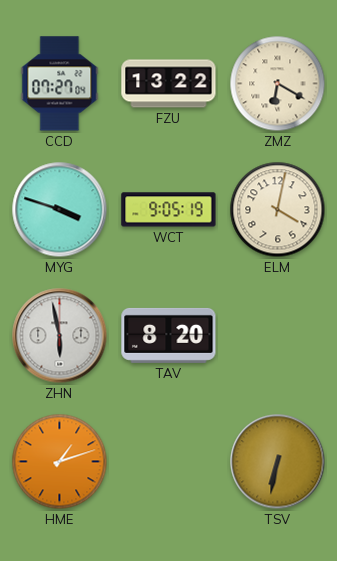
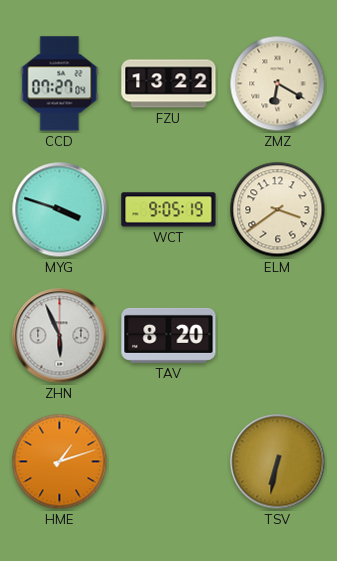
ELM: 4:02 -> 3:39
ZHN: 5:58 -> 5:56
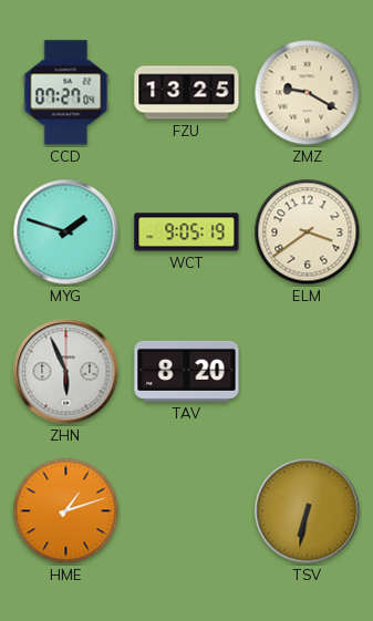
FZU: 13:22 -> 13:25
ZMZ: 6:20 -> 9:20
MYG: 3:48 -> 1:48
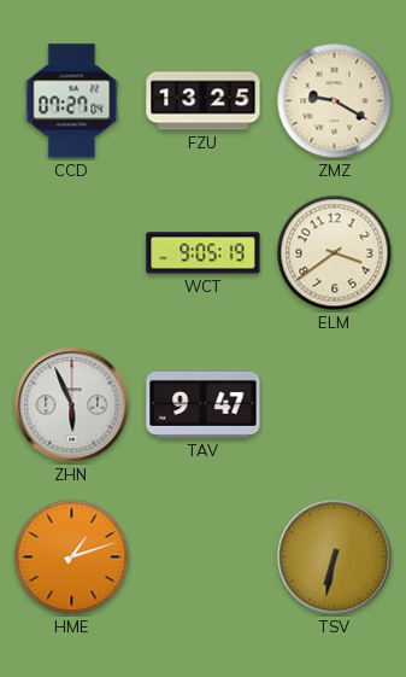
MYG: 1:48 -> none
TAV: 8:20 -> 9:47
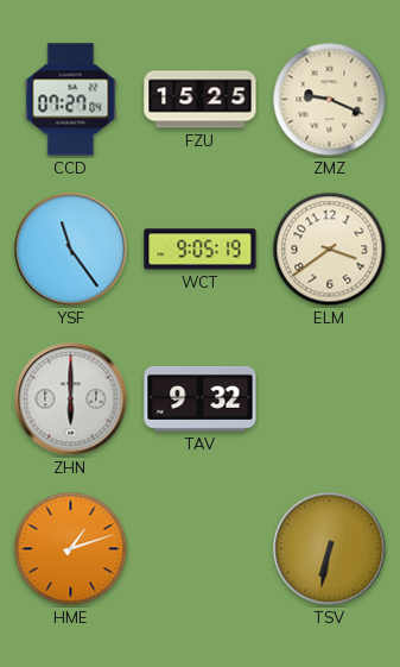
FZU: 13:25 -> 15:25
ZMZ: 9:20 -> 9:19
YSF: none -> 11:24
ZHN: 5:56 -> 6:00
TAV: 9:47 -> 9:32
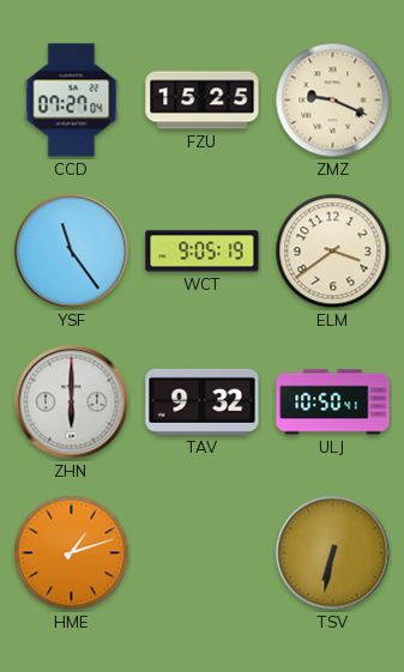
ULJ: none -> 10:50
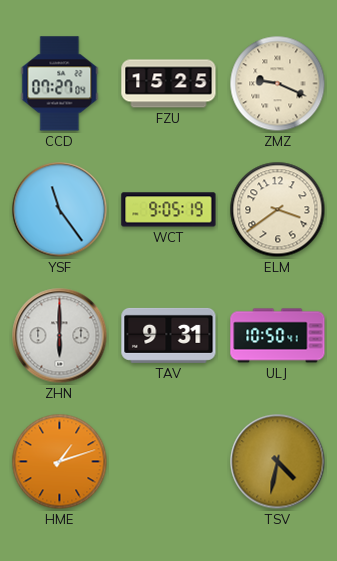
TAV: 9:32 -> 9:31
TSV: 6:32 -> 4:32
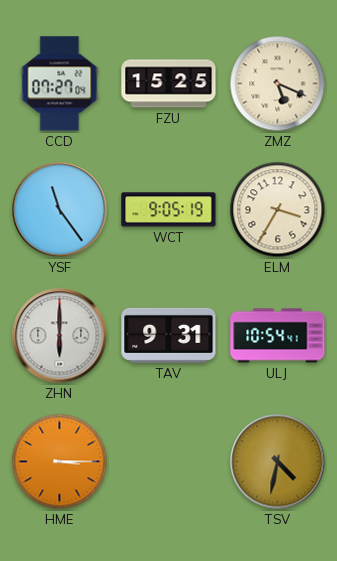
ZMZ: 9:19 -> 5:19
ELM: 3:39 -> 3:35
ULJ: 10:50 -> 10:54
HME: 1:12 -> 3:15
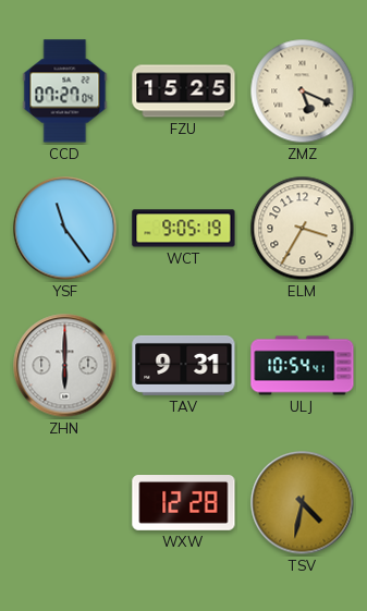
HME: 3:15 -> none
WXW: none -> 12:28
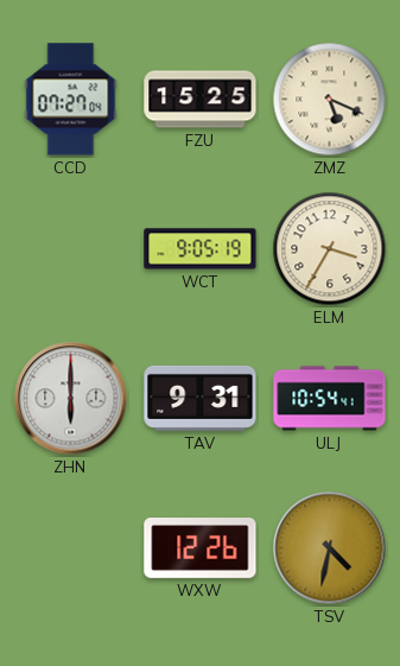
YSF: 11:24 -> none
WXW: 12:28 -> 12:26
